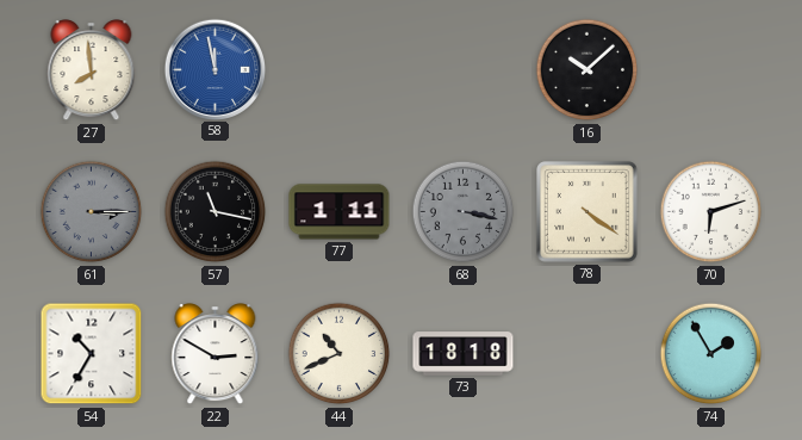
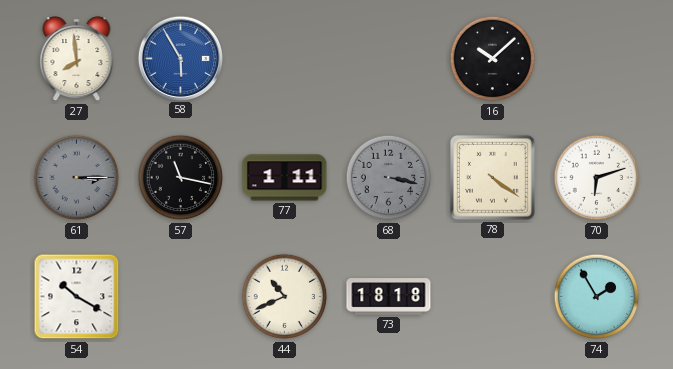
58: 11:58 -> 5:55
54: 10:35 -> 10:20
22: 2:50 -> none
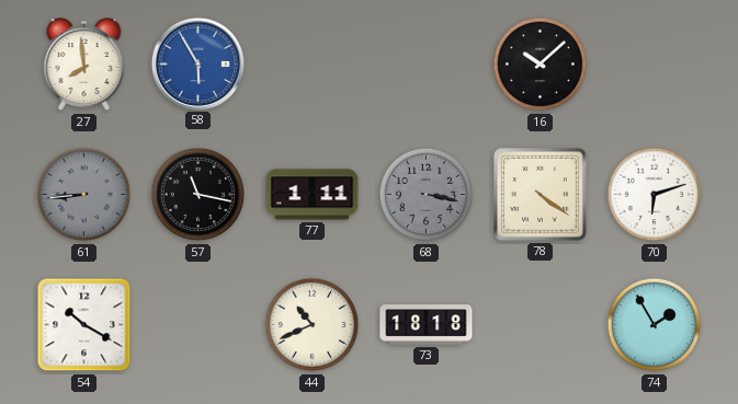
61: 3:15 -> 8:44
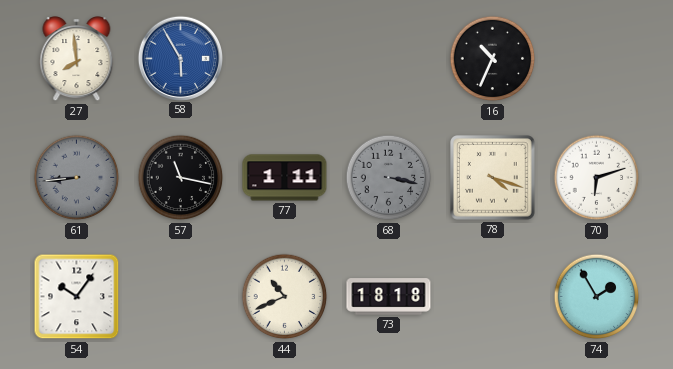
16: 10:08 -> 10:34
78: 4:21 -> 4:18
54: 10:20 -> 10:06
